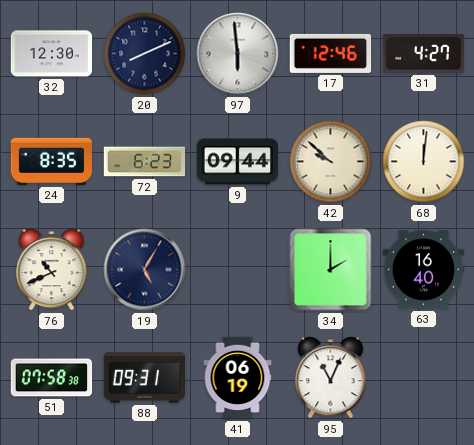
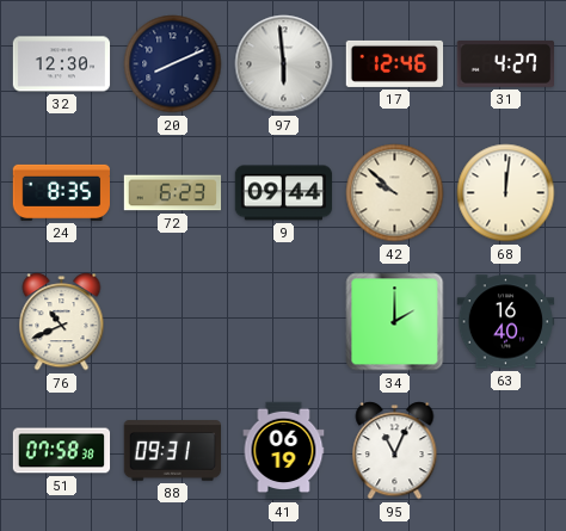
19: 5:05 -> none
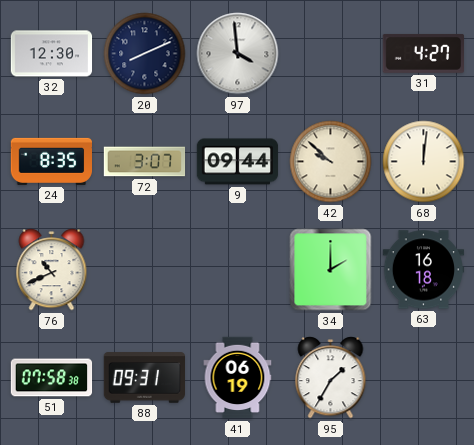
97: 5:59 -> 3:59
17: 12:46 -> none
72: 6:23 -> 3:07
63: 16:40 -> 16:18
95: 11:04 -> 1:35
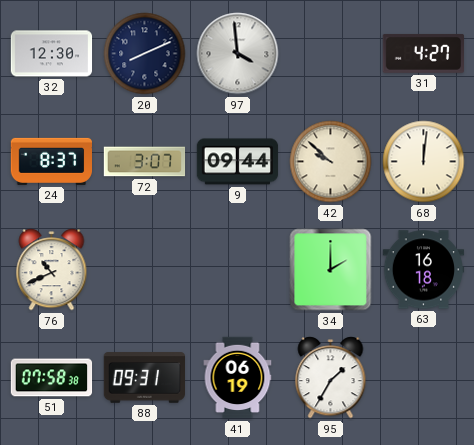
24: 8:35 -> 8:37
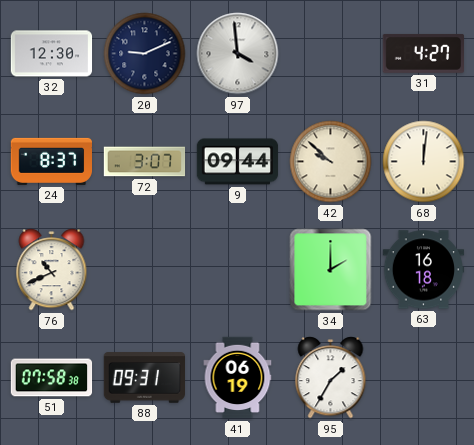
20: 8:11 -> 9:11
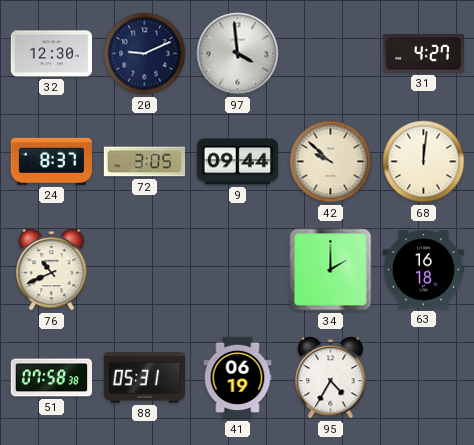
72: 3:07 -> 3:05
88: 09:31 -> 05:31
95: 1:35 -> 4:35
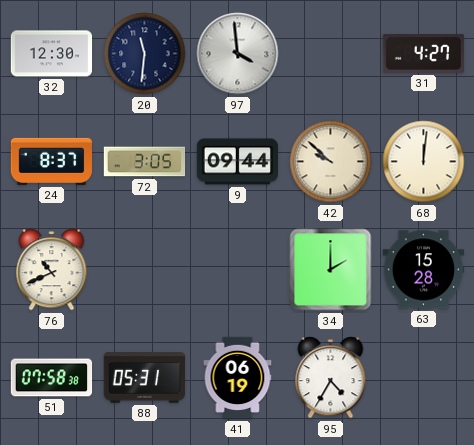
20: 9:11 -> 11:31
63: 16:18 -> 15:28
